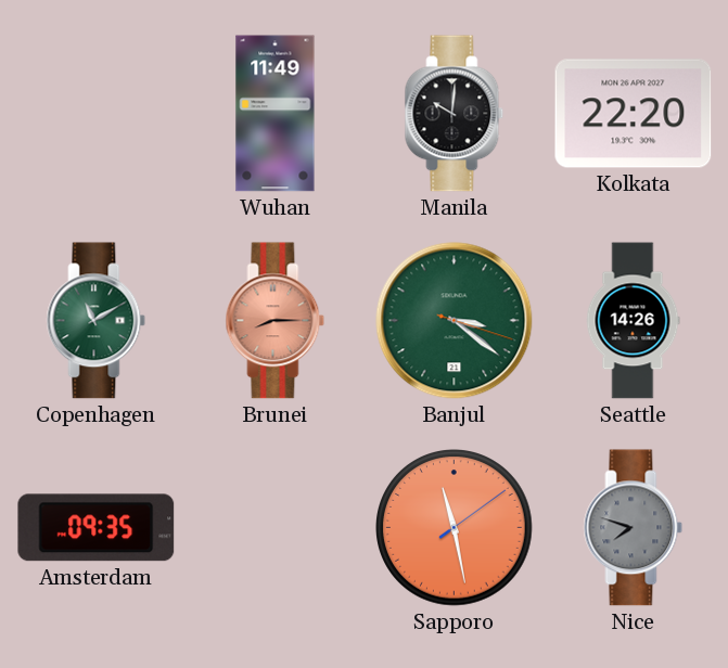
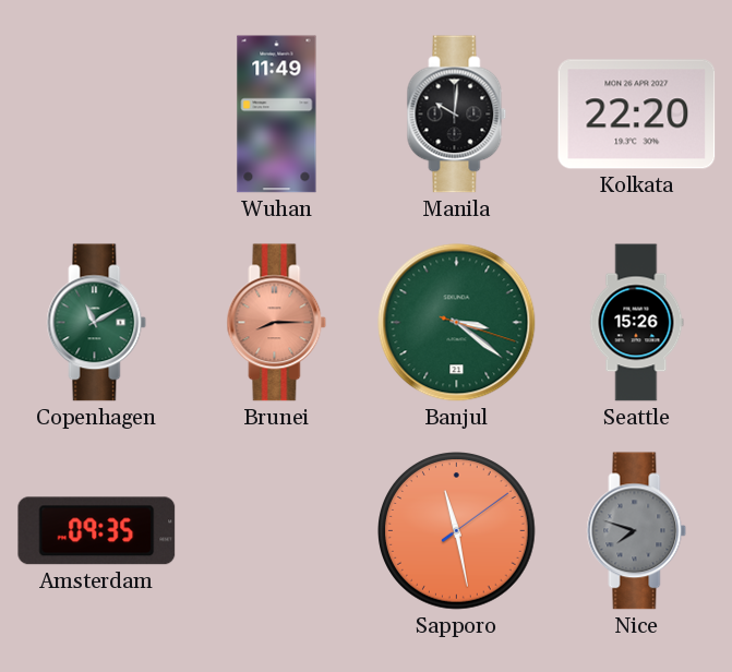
Seattle: 14:26 -> 15:26
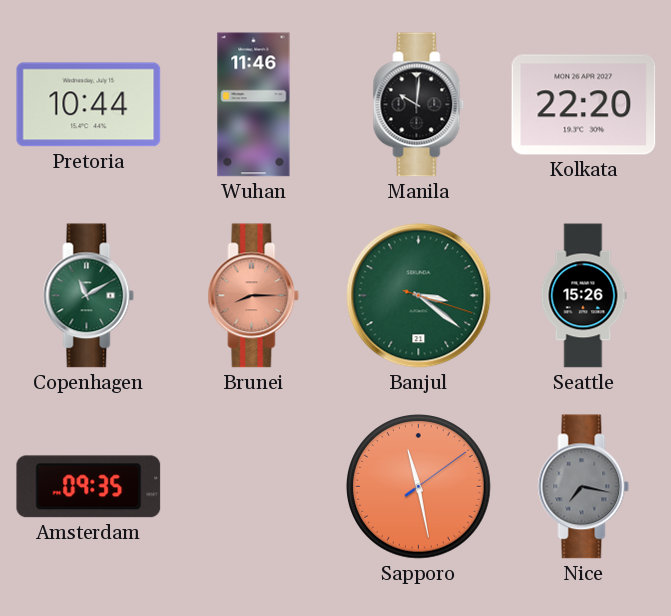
Pretoria: none -> 10:44
Wuhan: 11:49 -> 11:46
Nice: 7:48 -> 7:17
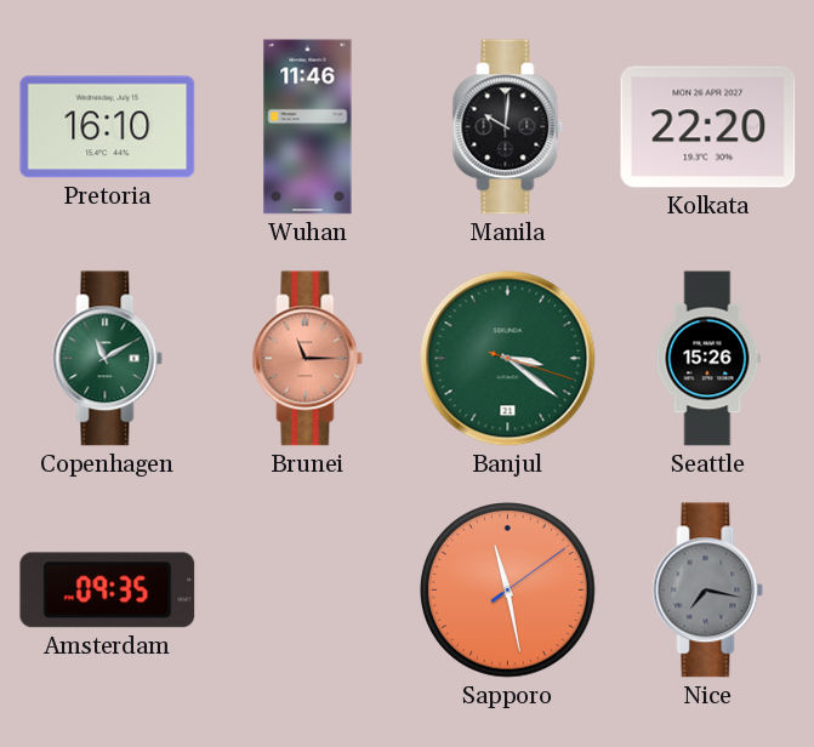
Pretoria: 10:44 -> 16:10
Brunei: 8:15 -> 11:15
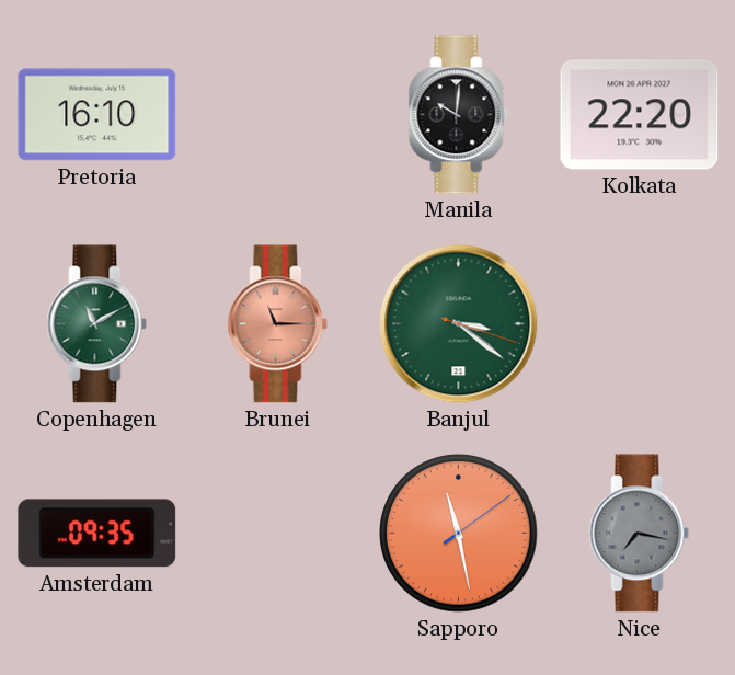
Wuhan: 11:46 -> none
Seattle: 15:26 -> none
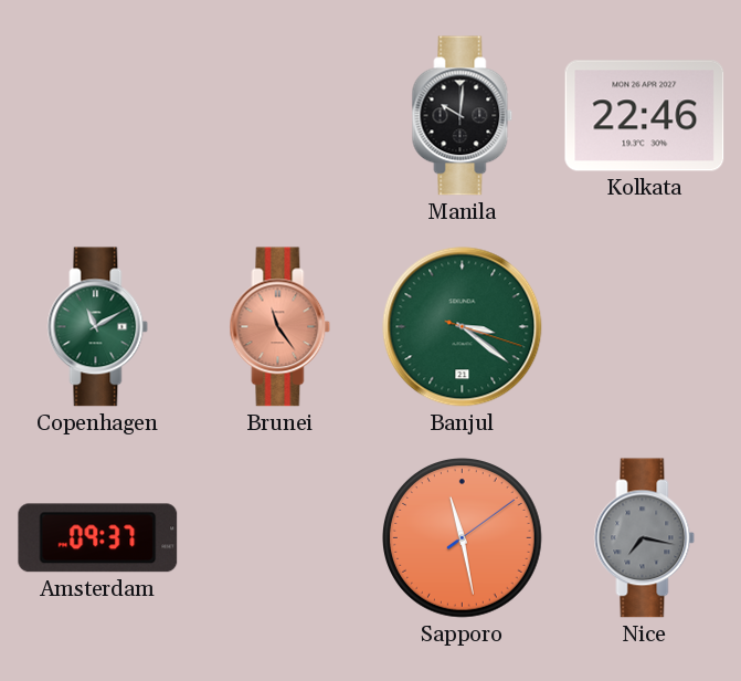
Pretoria: 16:10 -> none
Kolkata: 22:20 -> 22:46
Brunei: 11:15 -> 11:24
Amsterdam: 09:35 -> 09:37
